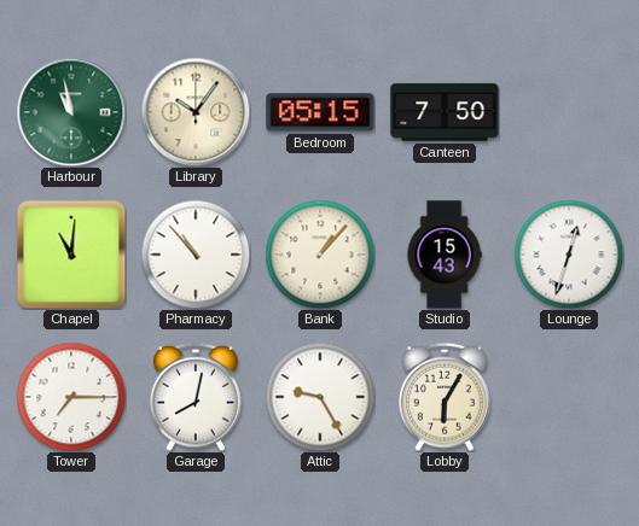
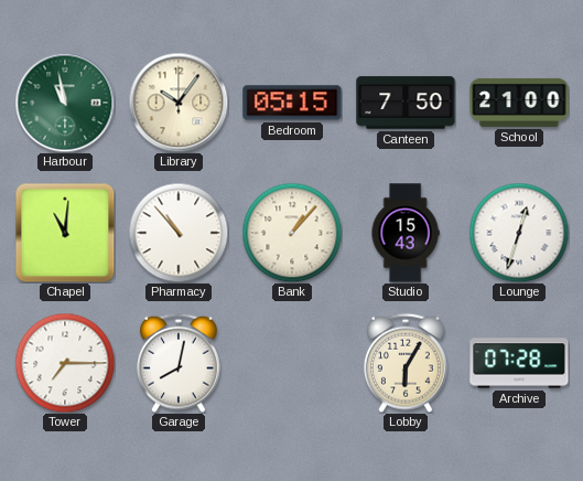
School: none -> 21:00
Attic: 9:25 -> none
Archive: none -> 07:28
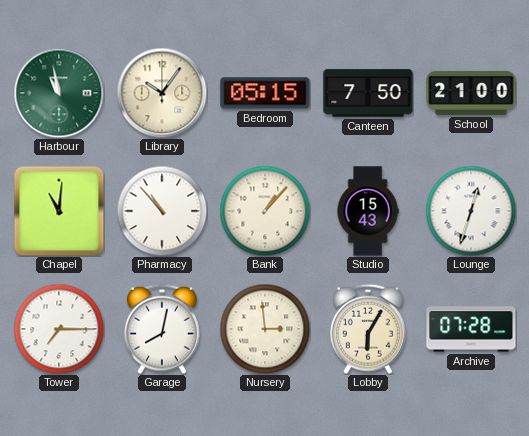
Nursery: none -> 2:59
